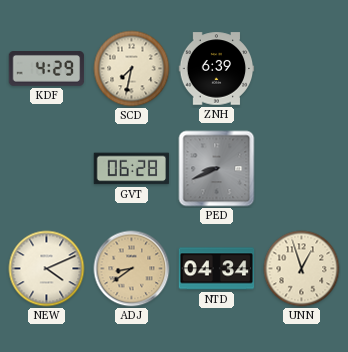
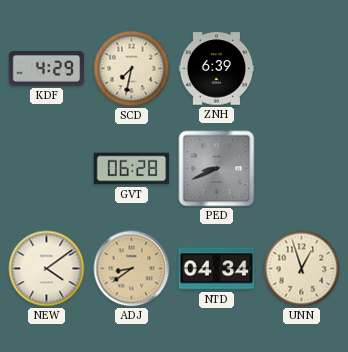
NEW: 4:11 -> 4:09
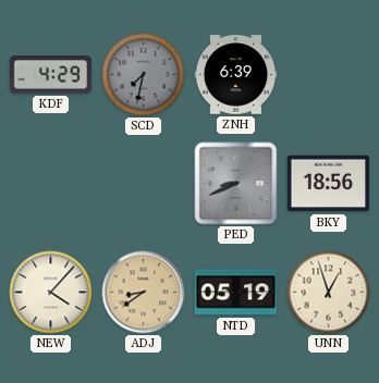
SCD dial: cream -> grey
GVT: 06:28 -> none
BKY: none -> 18:56
NEW: 4:09 -> 4:07
NTD: 04:34 -> 05:19
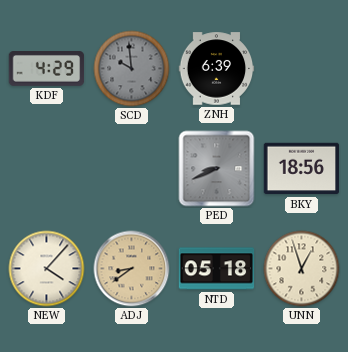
SCD: 7:32 -> 9:59
NTD: 05:19 -> 05:18
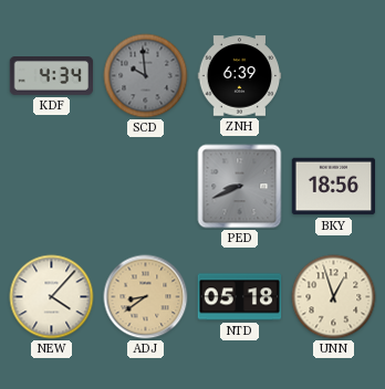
KDF: 4:29 -> 4:34
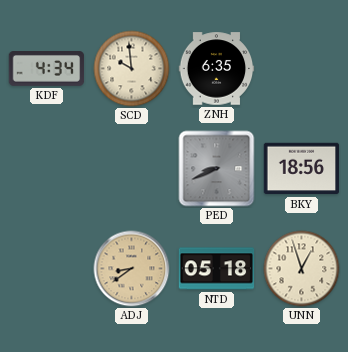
SCD dial: grey -> cream
ZNH: 6:39 -> 6:35
NEW: 4:07 -> none
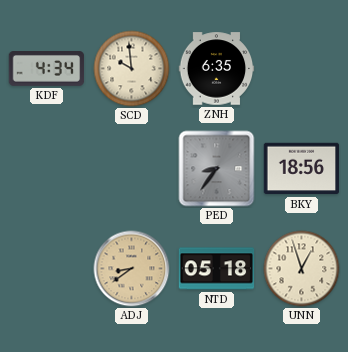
PED: 8:41 -> 8:36
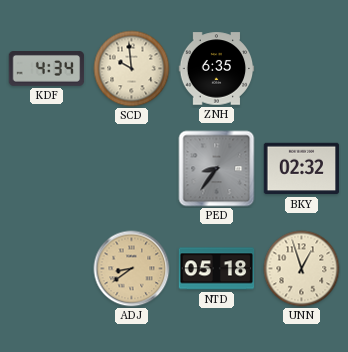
BKY: 18:56 -> 02:32
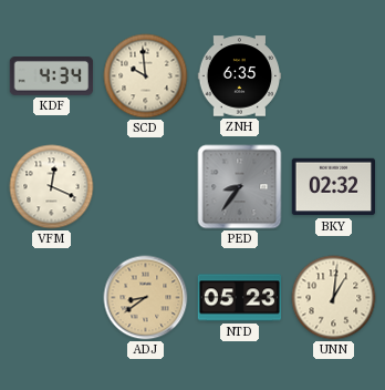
VFM: none -> 12:19
NTD: 05:18 -> 05:23
UNN: 12:57 -> 1:01
